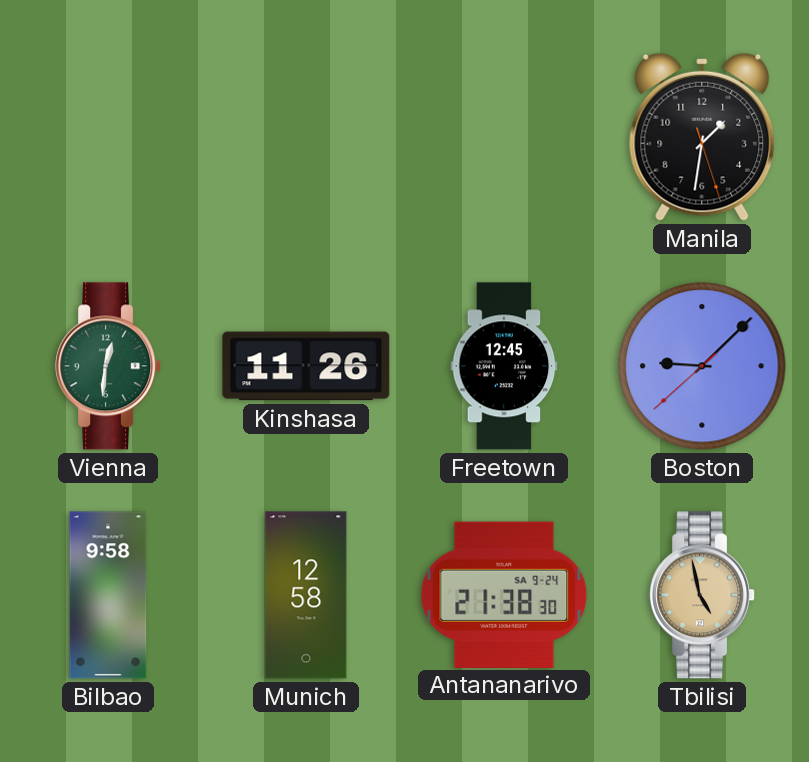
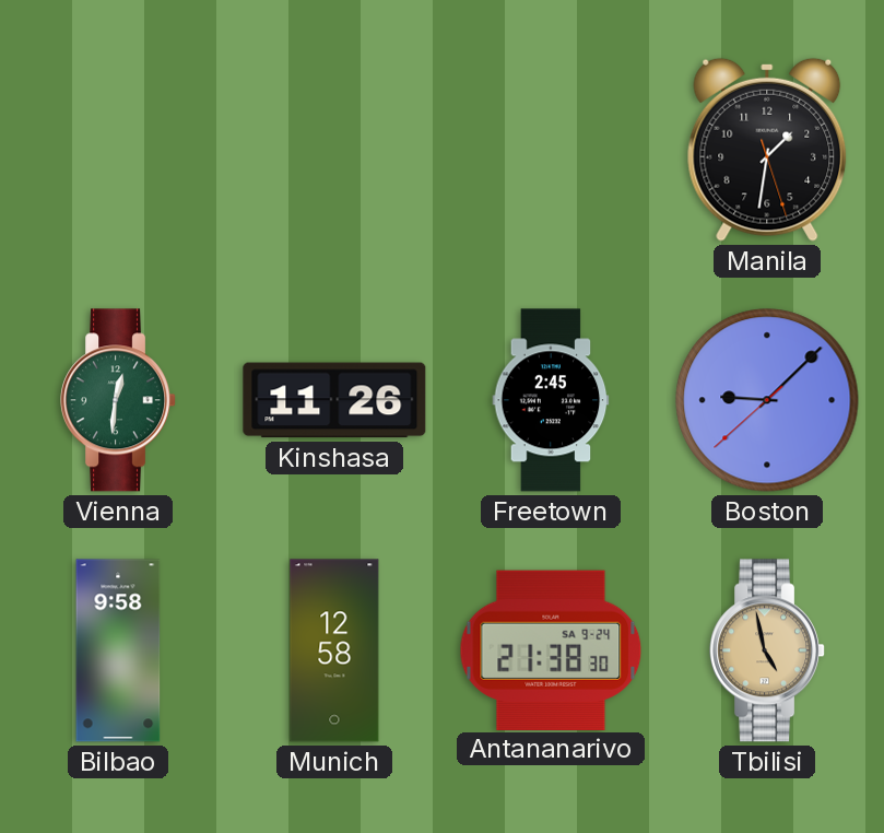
Freetown: 12:45 -> 2:45
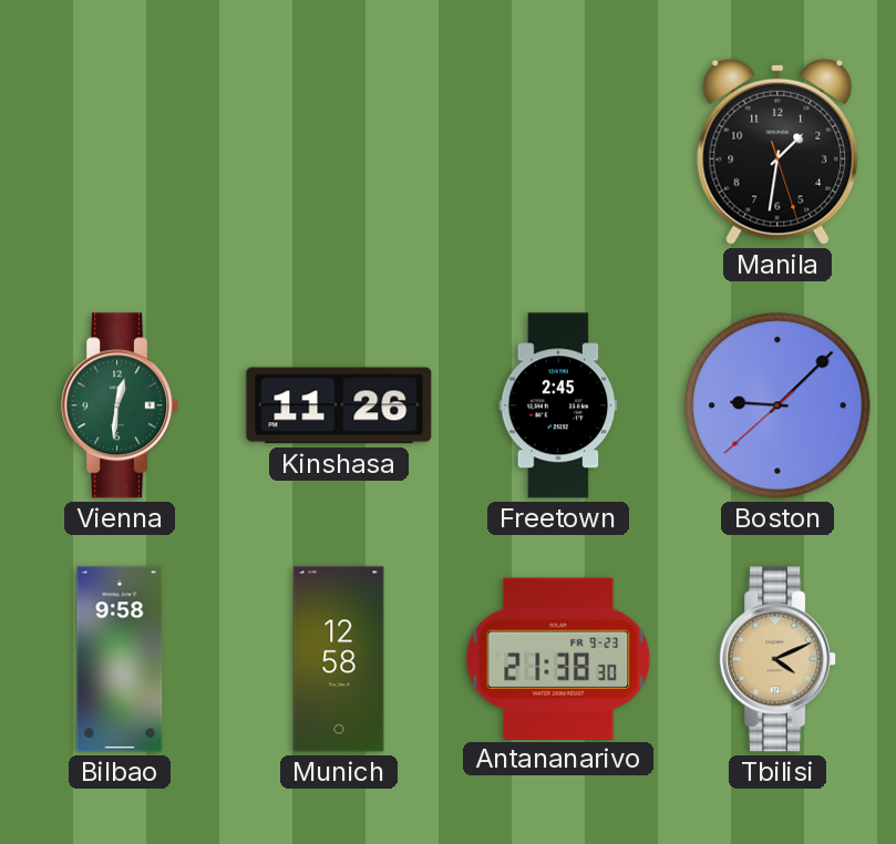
Antananarivo date: SA 9-24 -> FR 9-23
Tbilisi: 4:58 -> 4:11
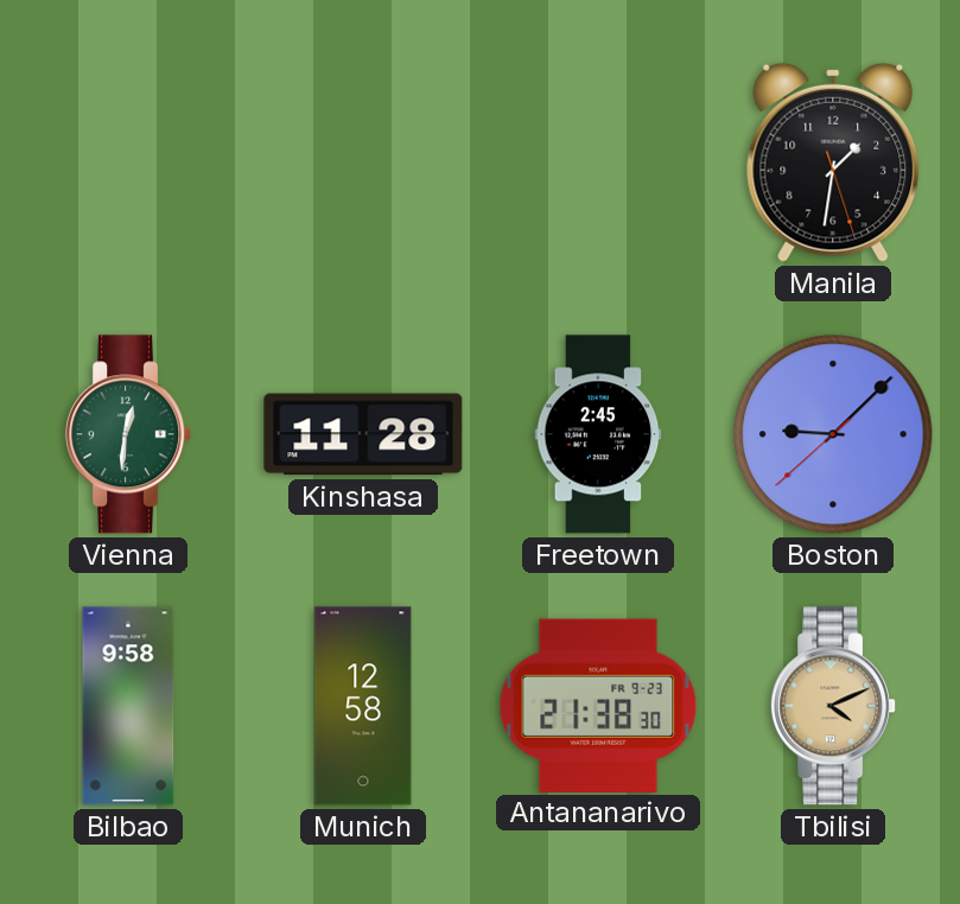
Kinshasa: 11:26 -> 11:28
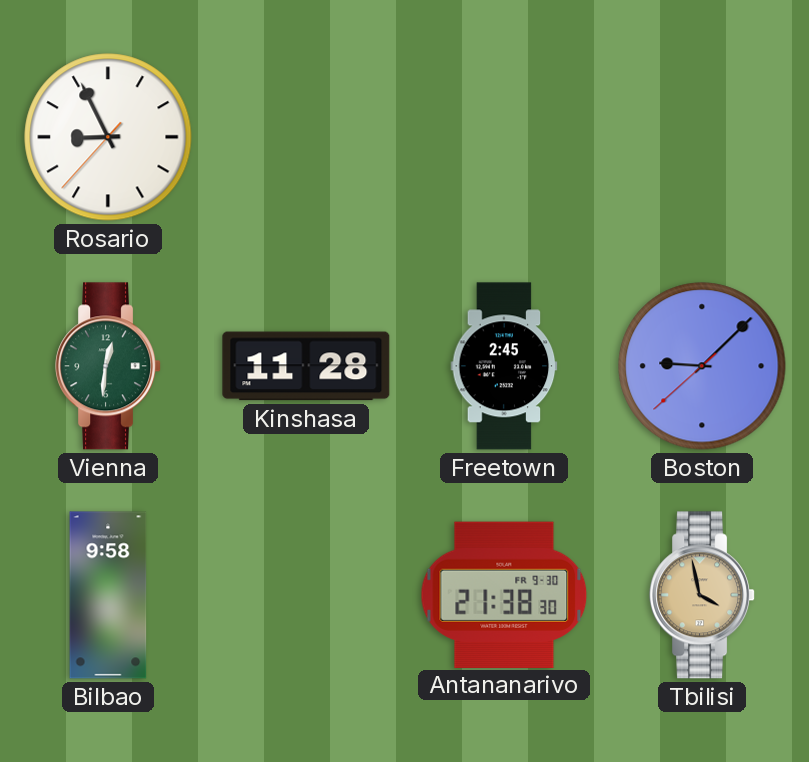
Rosario: none -> 8:55
Manila: 1:31 -> none
Munich: 12:58 -> none
Antananarivo date: FR 9-23 -> FR 9-30
Tbilisi: 4:11 -> 3:58
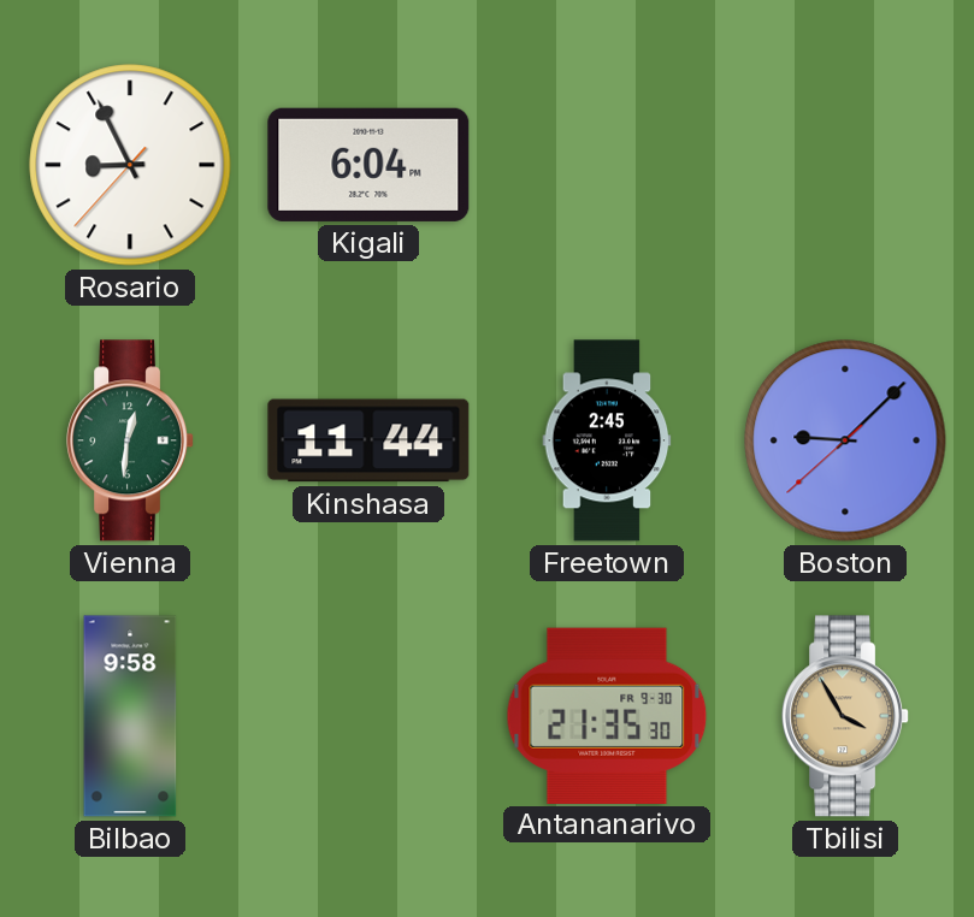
Kigali: none -> 6:04
Kinshasa: 11:28 -> 11:44
Antananarivo: 21:38 -> 21:35
Tbilisi: 3:58 -> 3:55
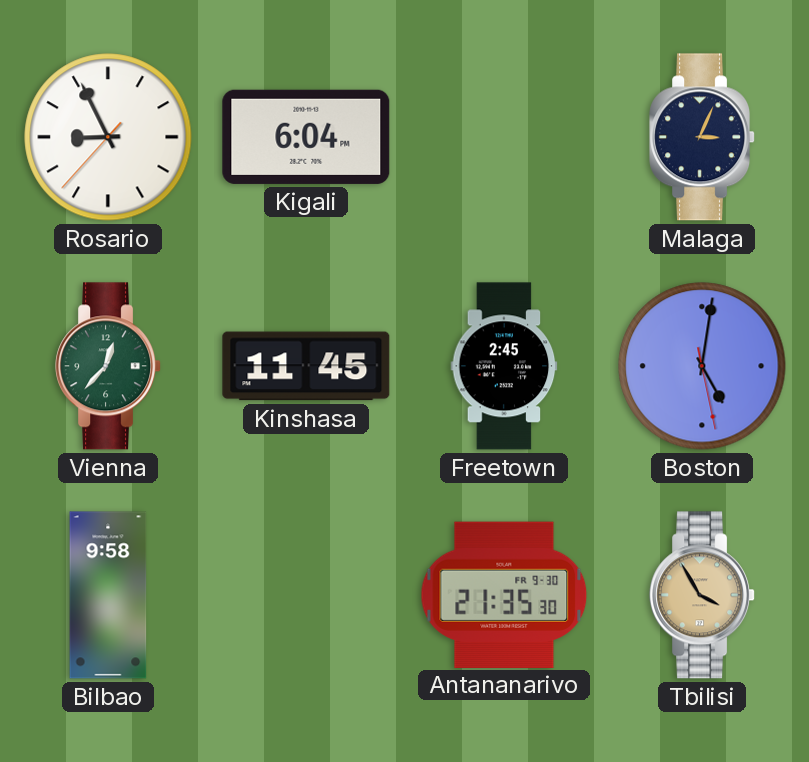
Malaga: none -> 3:04
Vienna: 12:31 -> 12:37
Kinshasa: 11:44 -> 11:45
Boston: 9:07 -> 5:01
